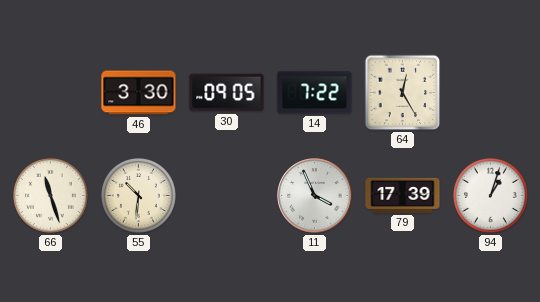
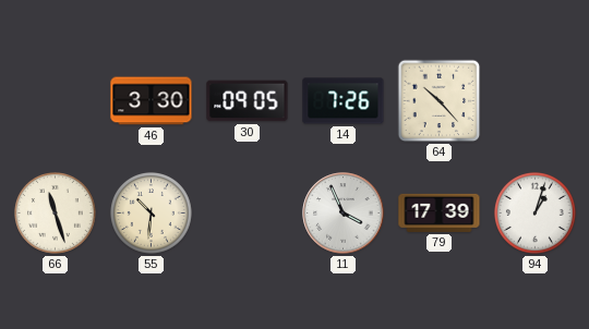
14: 7:22 -> 7:26
64: 12:25 -> 10:23
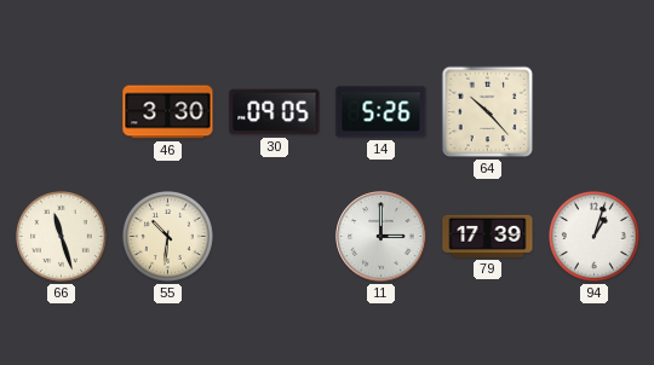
14: 7:26 -> 5:26
11: 3:56 -> 3:00
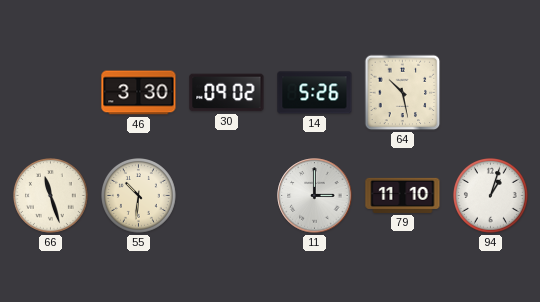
30: 09:05 -> 09:02
64: 10:23 -> 10:28
79: 17:39 -> 11:10
